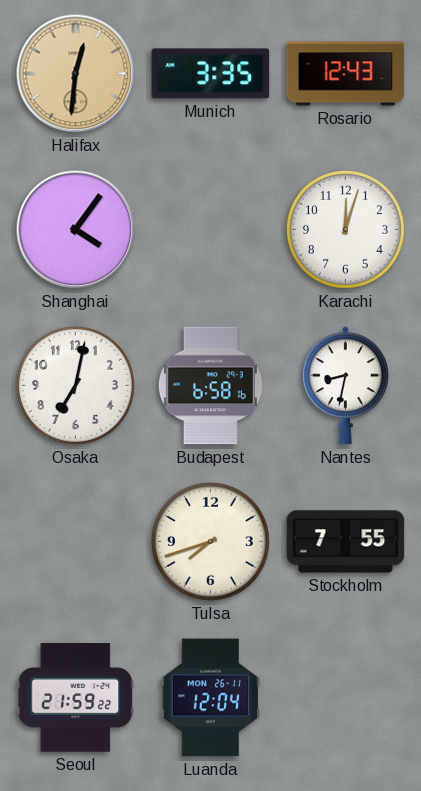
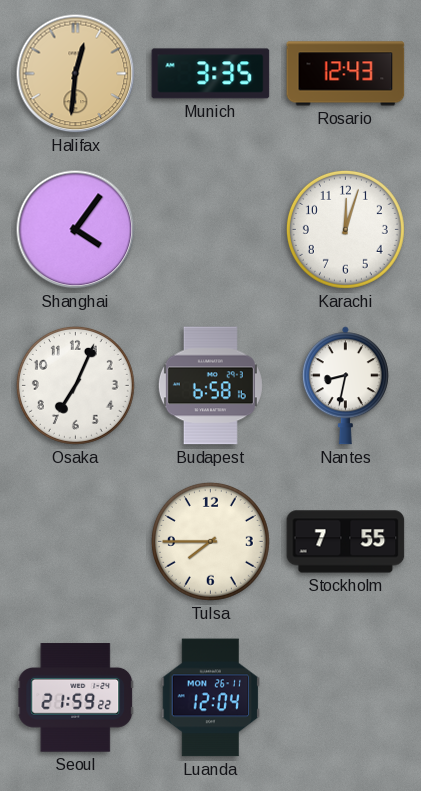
Osaka: 7:02 -> 7:04
Tulsa: 7:42 -> 7:45
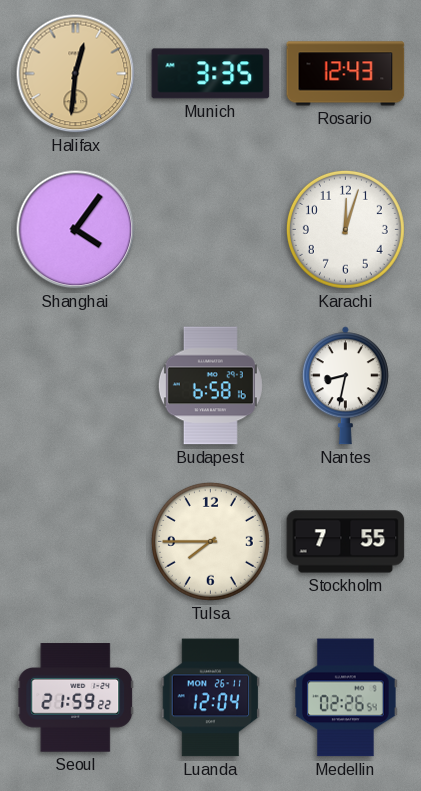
Osaka: 7:04 -> none
Medellin: none -> 02:26
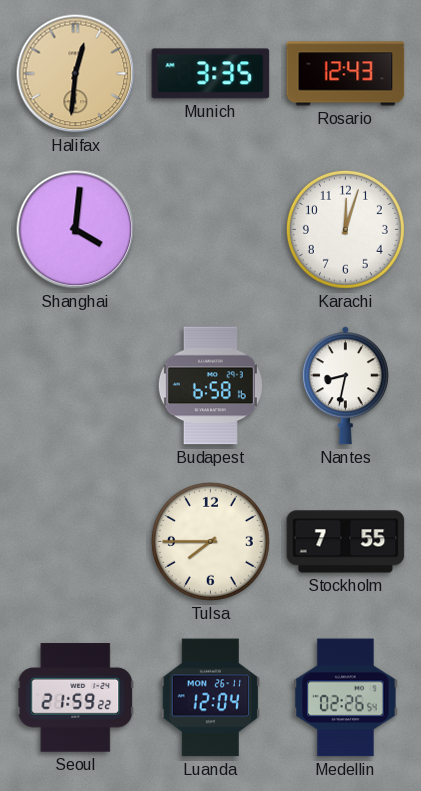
Shanghai: 4:06 -> 4:01
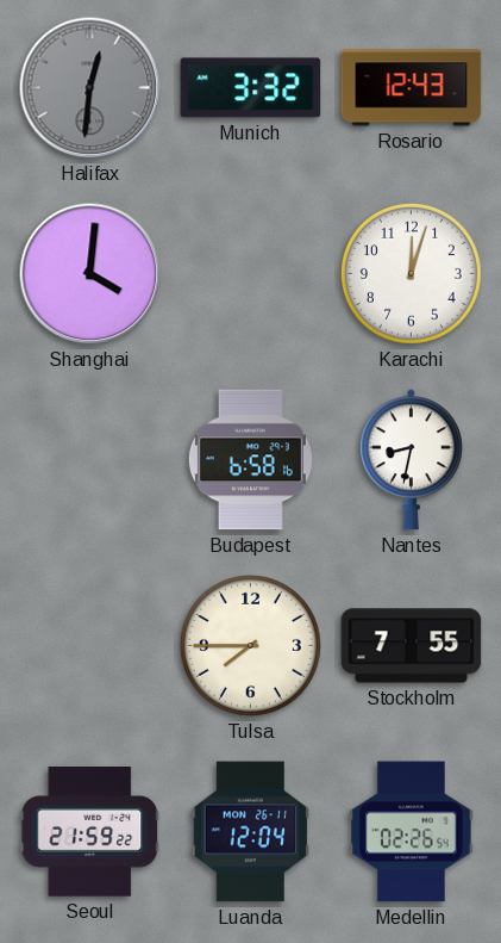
Halifax dial: champagne -> grey
Munich: 3:35 -> 3:32
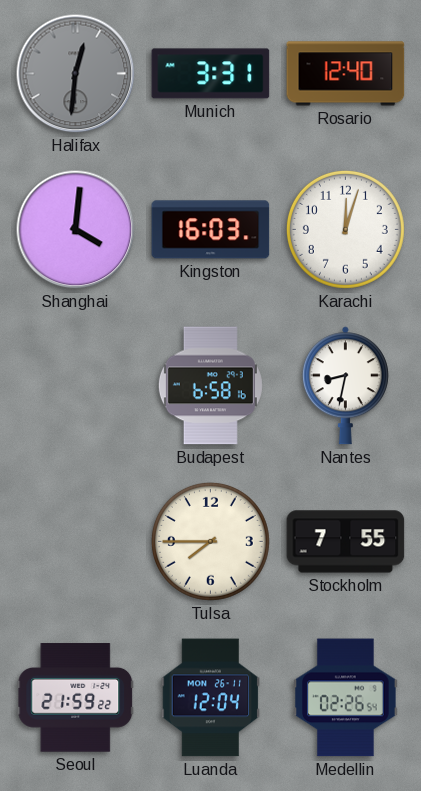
Munich: 3:32 -> 3:31
Rosario: 12:43 -> 12:40
Kingston: none -> 16:03
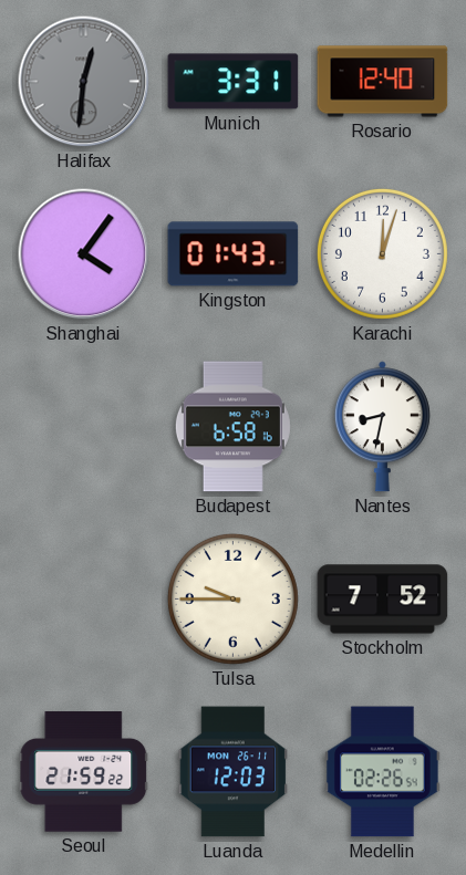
Shanghai: 4:01 -> 4:06
Kingston: 16:03 -> 01:43
Tulsa: 7:45 -> 9:45
Stockholm: 7:55 -> 7:52
Luanda: 12:04 -> 12:03
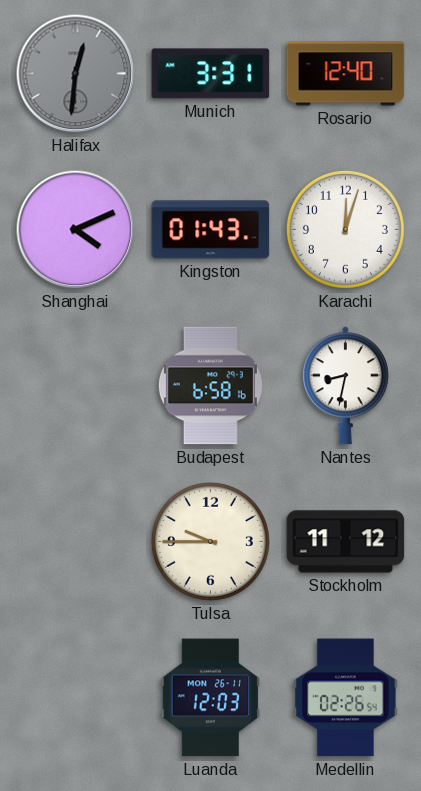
Shanghai: 4:06 -> 4:11
Stockholm: 7:52 -> 11:12
Seoul: 21:59 -> none
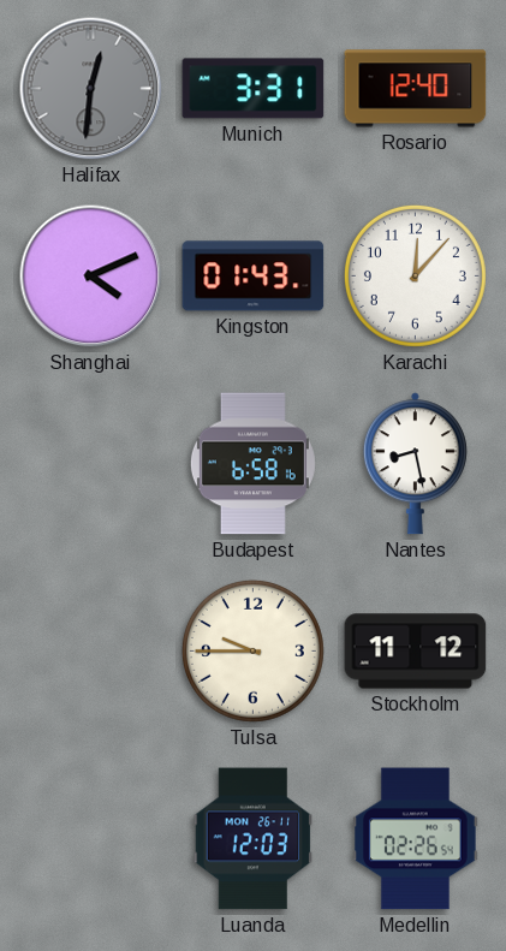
Karachi: 12:03 -> 12:07
Nantes: 8:32 -> 8:28
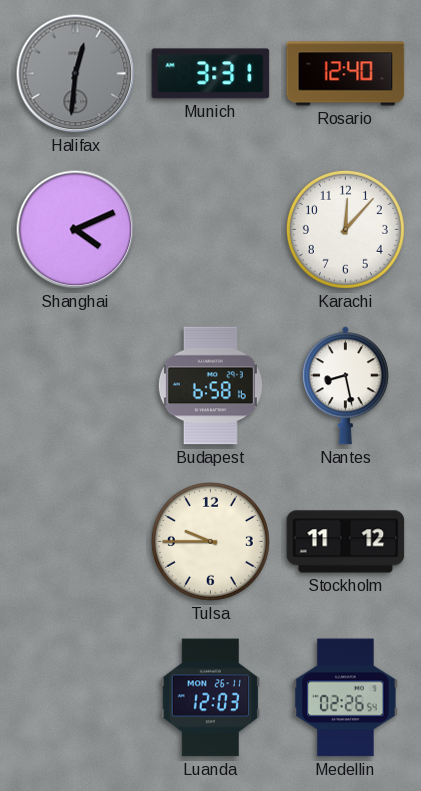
Kingston: 01:43 -> none
